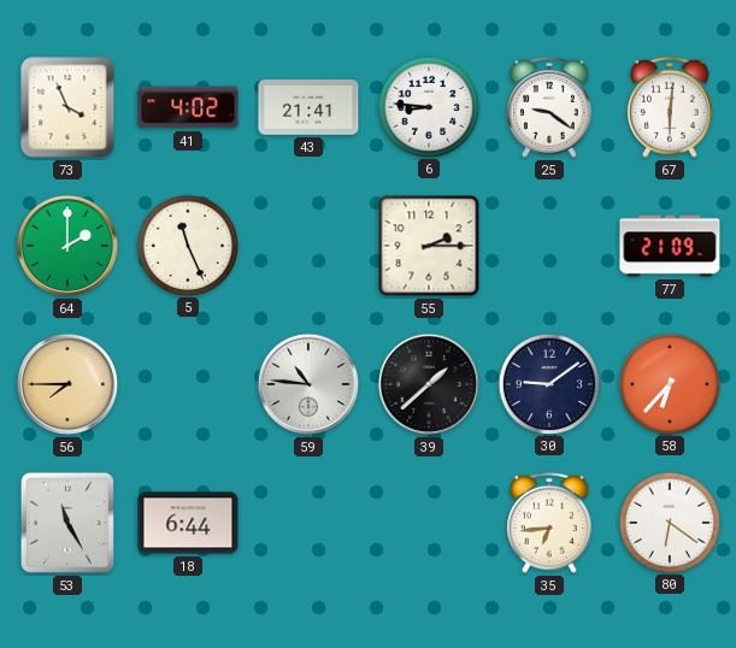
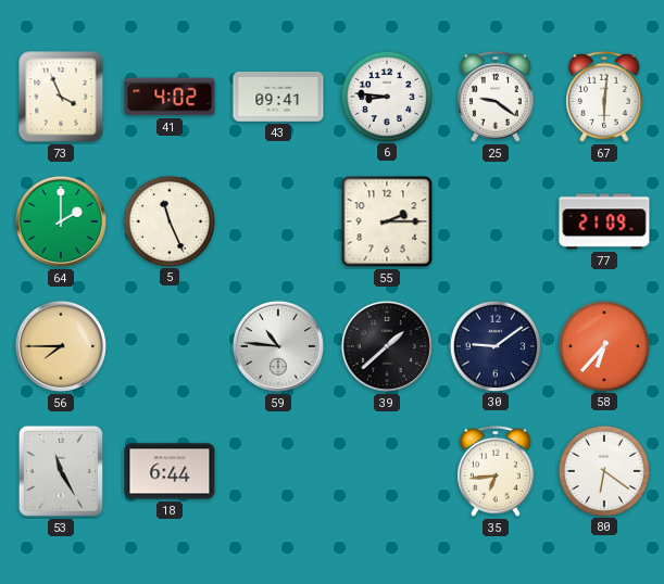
43: 21:41 -> 09:41
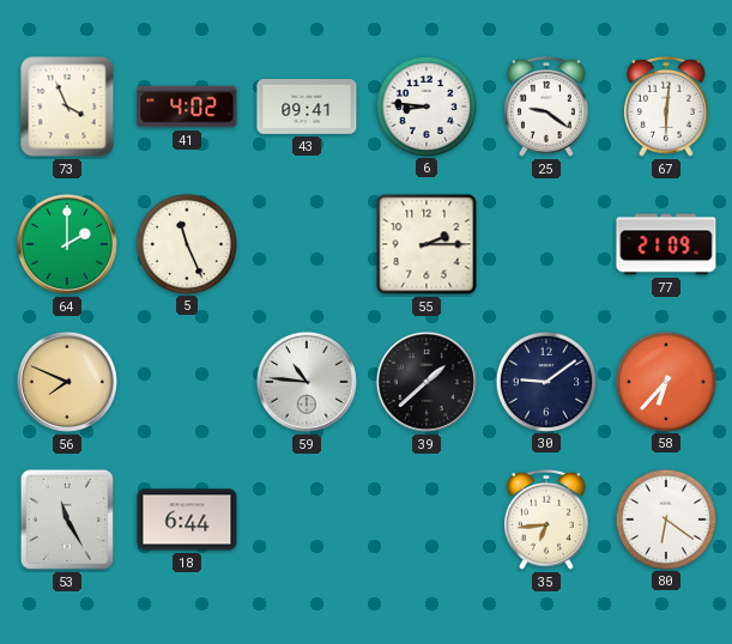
56: 7:45 -> 7:49
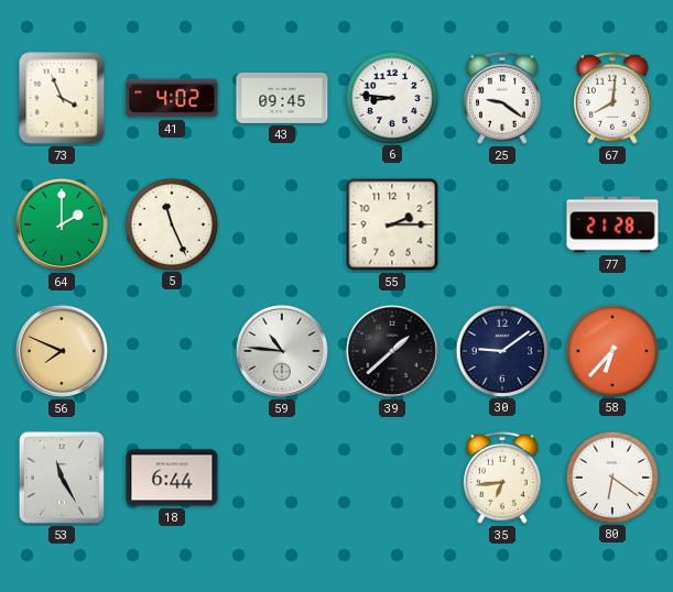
43: 09:41 -> 09:45
67: 6:01 -> 8:01
77: 21:09 -> 21:28
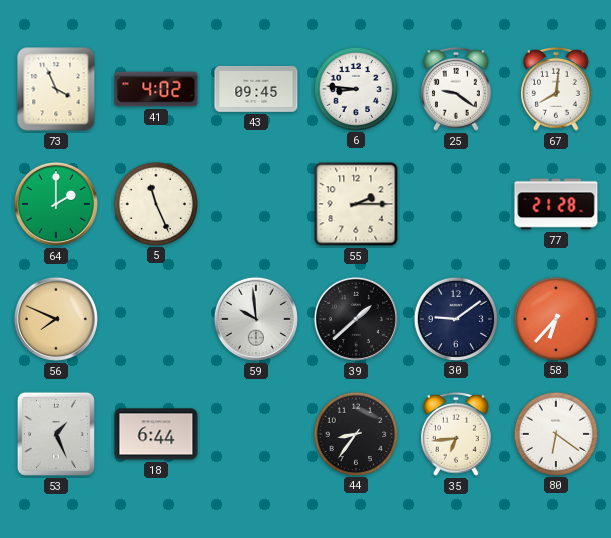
59: 10:46 -> 9:59
53: 11:25 -> 1:26
44: none -> 8:36
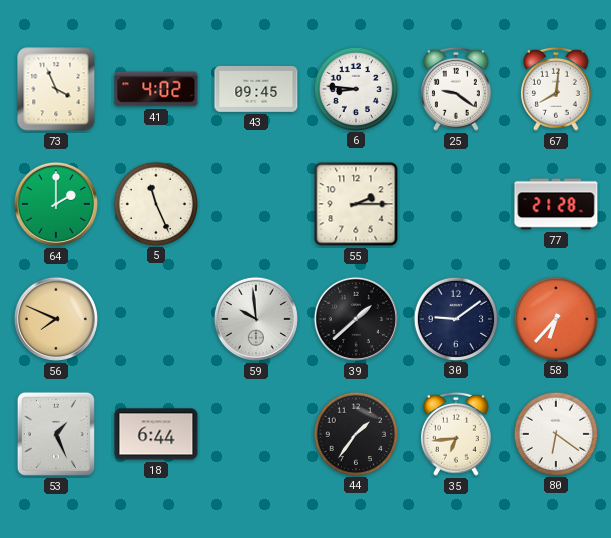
44: 8:36 -> 1:36
